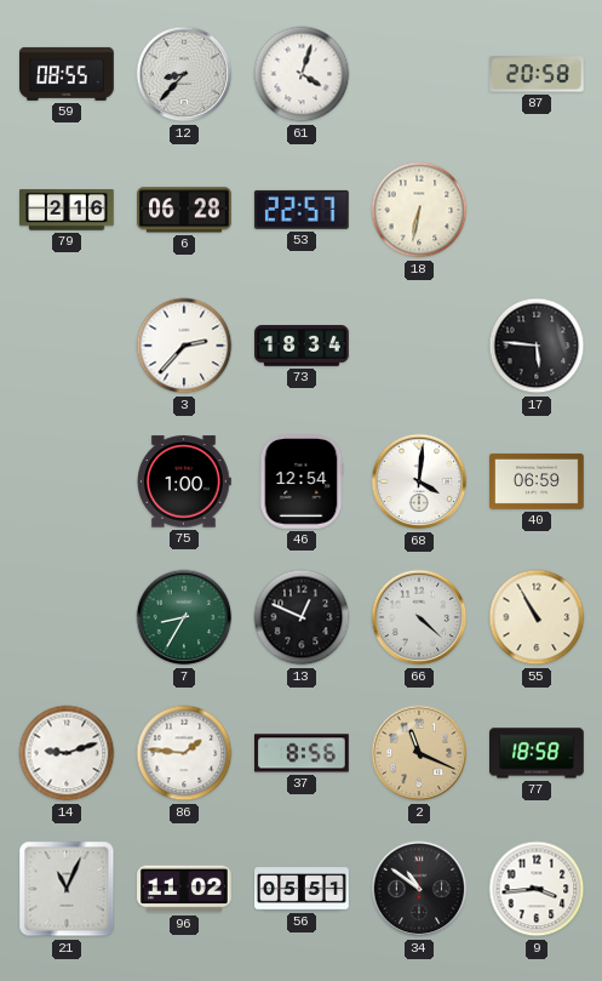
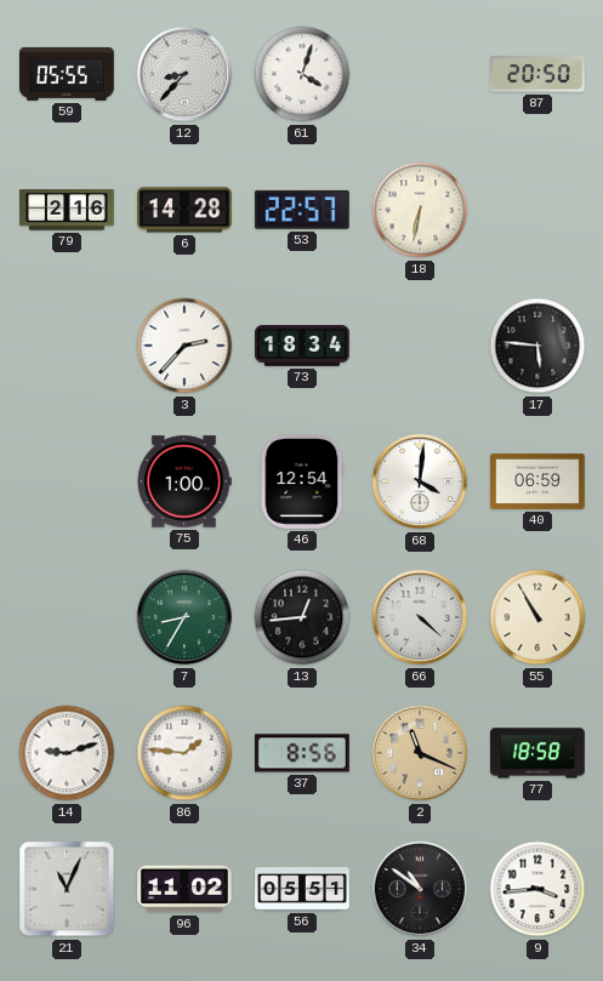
59: 08:55 -> 05:55
87: 20:58 -> 20:50
6: 06:28 -> 14:28
13: 12:49 -> 12:44
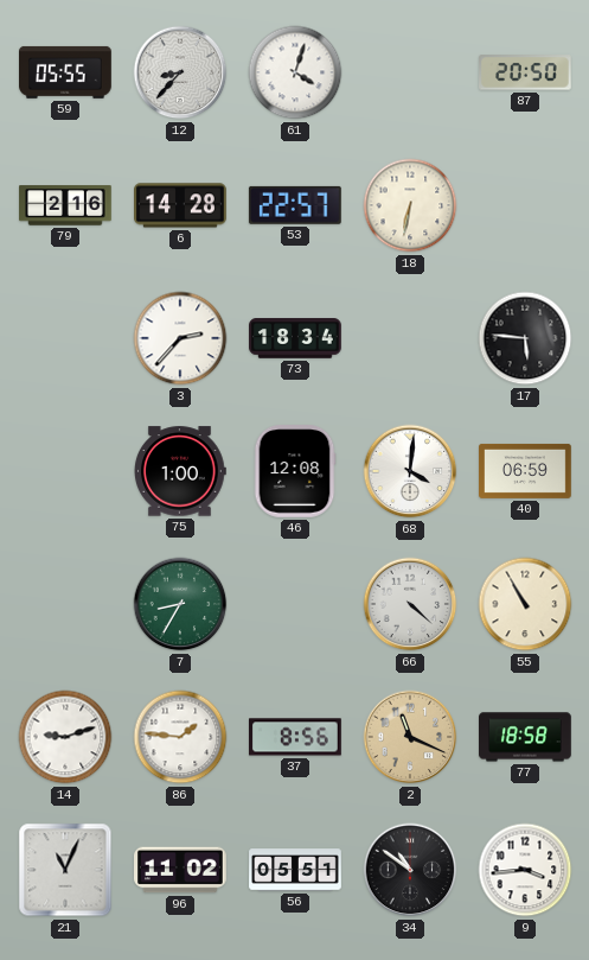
46: 12:54 -> 12:08
13: 12:44 -> none
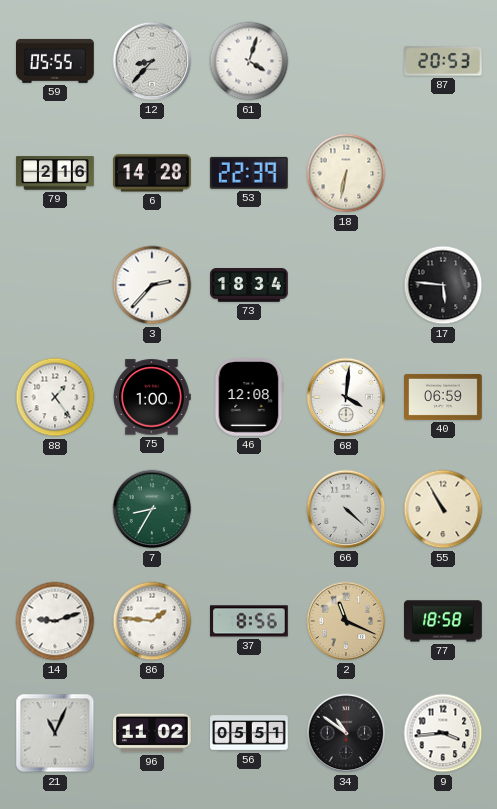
87: 20:50 -> 20:53
53: 22:57 -> 22:39
88: none -> 1:24
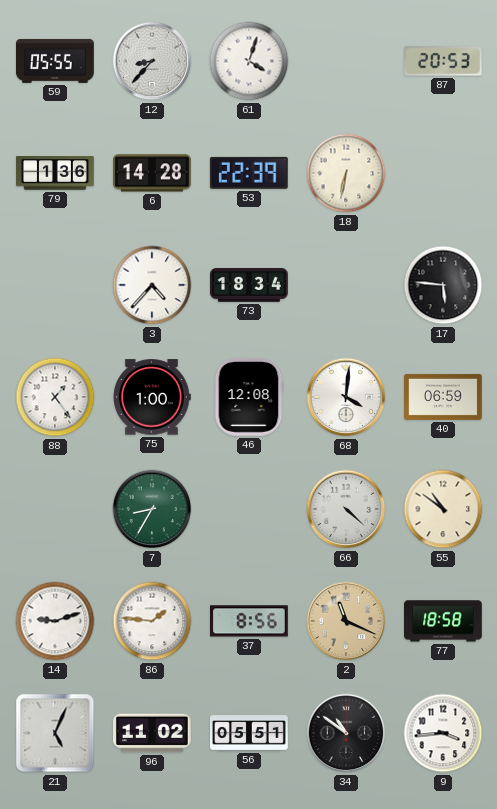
79: 2:16 -> 1:36
3: 2:37 -> 4:37
55: 10:55 -> 10:51
21: 11:04 -> 5:04
